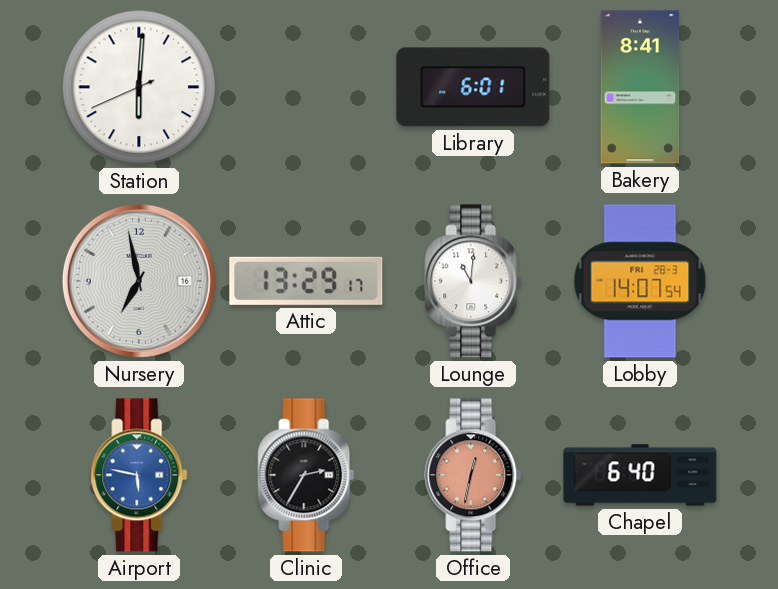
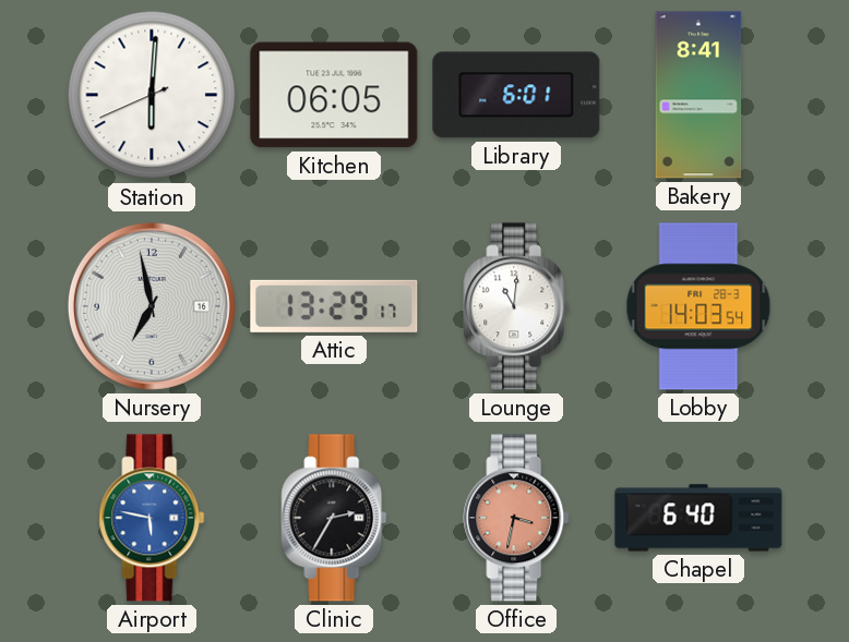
Kitchen: none -> 06:05
Lobby: 14:07 -> 14:03
Office: 12:32 -> 3:32
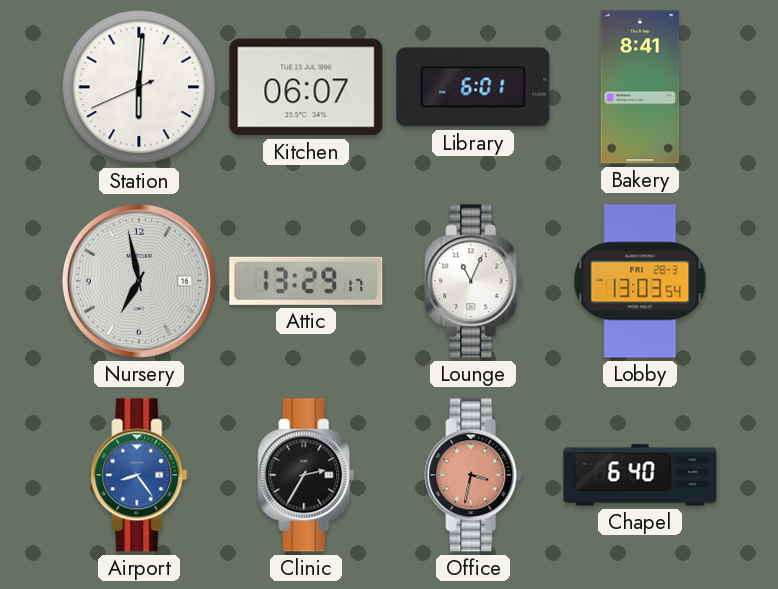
Kitchen: 06:05 -> 06:07
Lounge: 11:01 -> 11:04
Lobby: 14:03 -> 13:03
Airport: 5:47 -> 8:24
